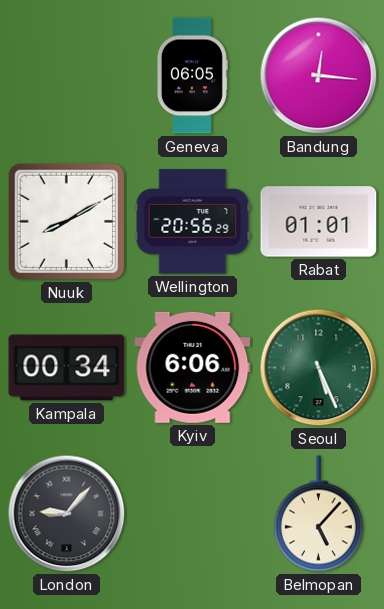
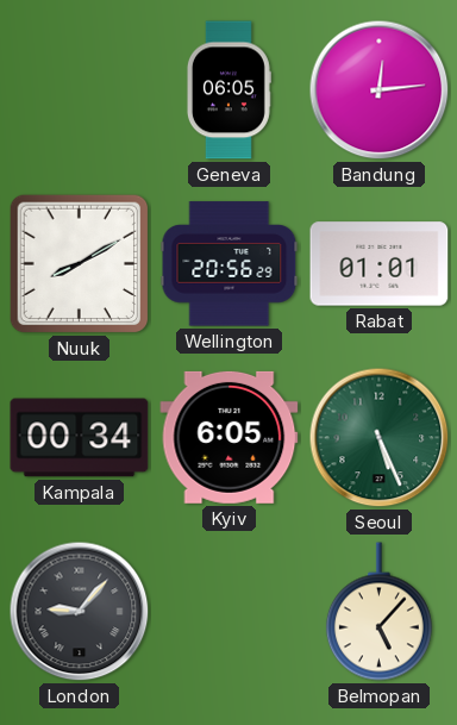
Bandung: 12:16 -> 12:14
Kyiv: 6:06 -> 6:05
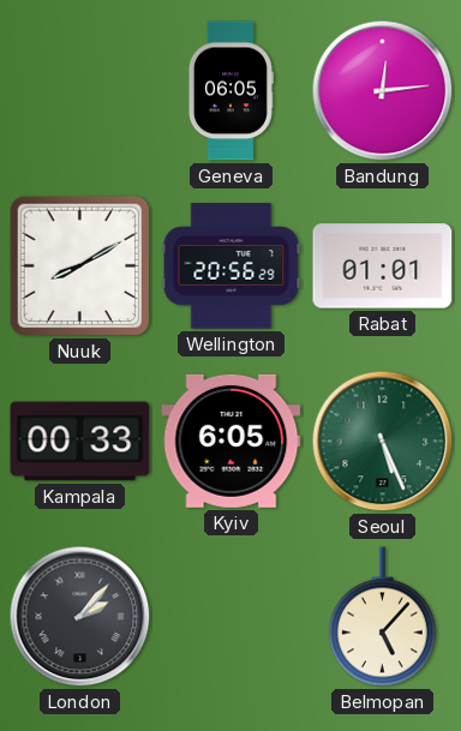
Kampala: 00:34 -> 00:33
London: 9:07 -> 2:07
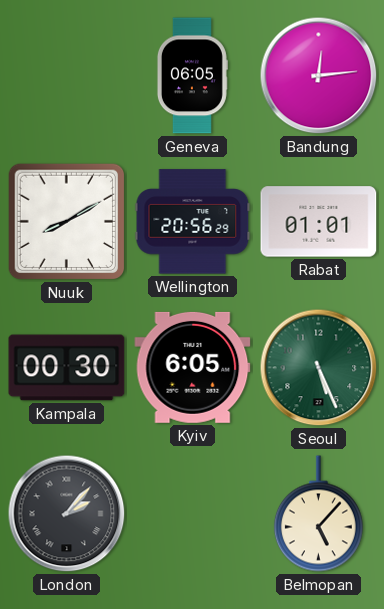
Kampala: 00:33 -> 00:30
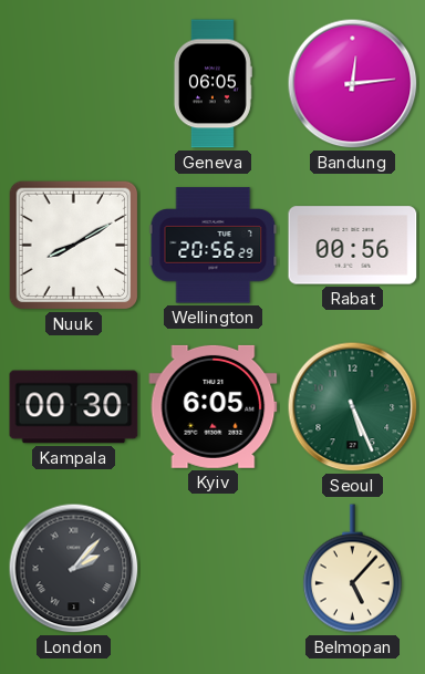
Rabat: 01:01 -> 00:56
